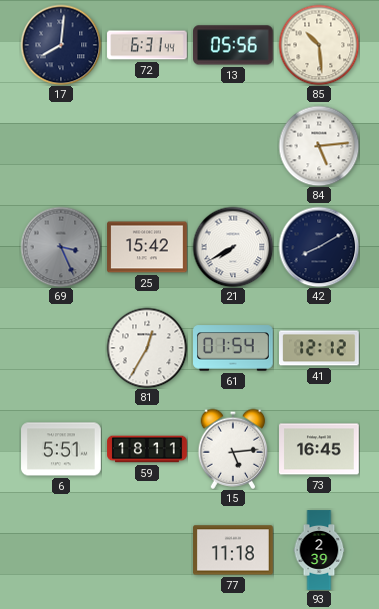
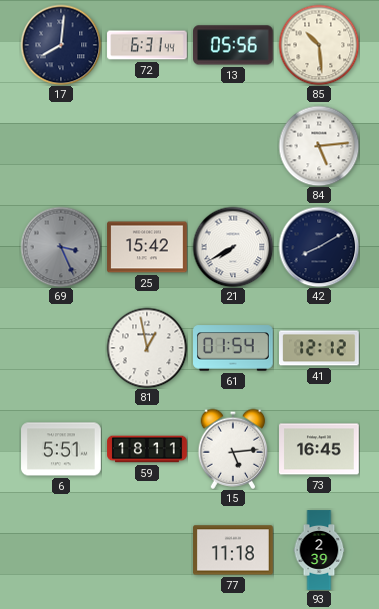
81: 12:35 -> 12:58
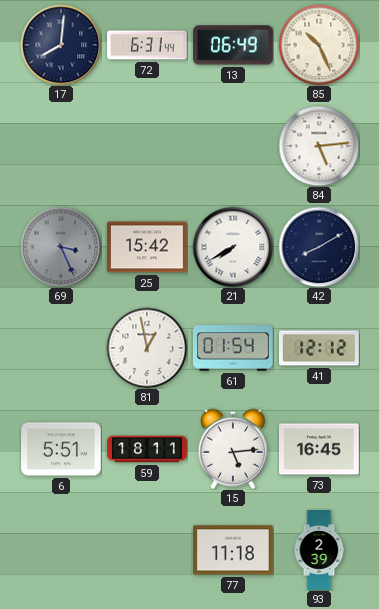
13: 05:56 -> 06:49
85: 10:29 -> 10:26
